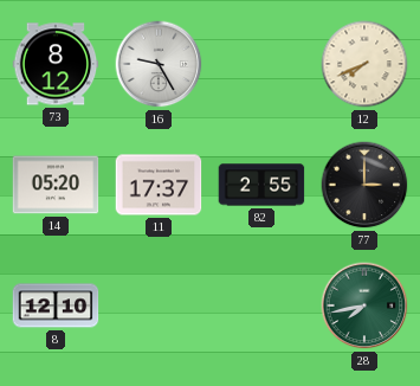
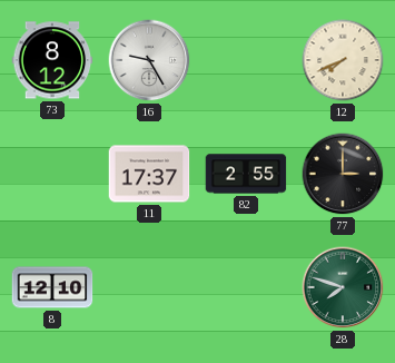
14: 05:20 -> none
28: 7:43 -> 7:48
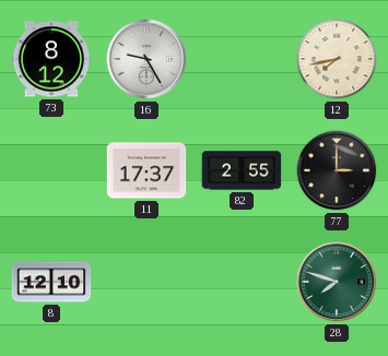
12: 7:41 -> 7:43
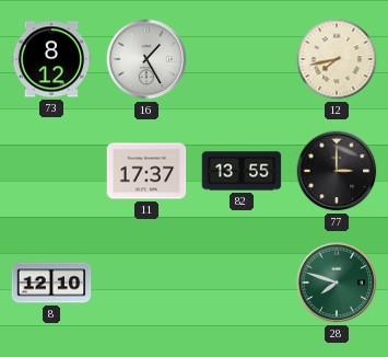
16: 9:25 -> 1:25
82: 2:55 -> 13:55
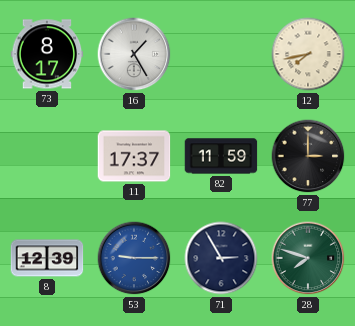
73: 8:12 -> 8:17
82: 13:55 -> 11:59
8: 12:10 -> 12:39
53: none -> 9:15
71: none -> 2:55
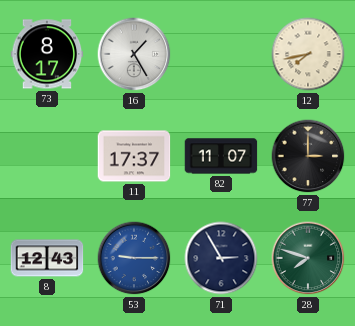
82: 11:59 -> 11:07
8: 12:39 -> 12:43
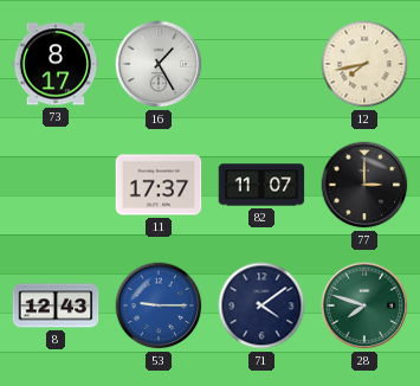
71: 2:55 -> 4:09
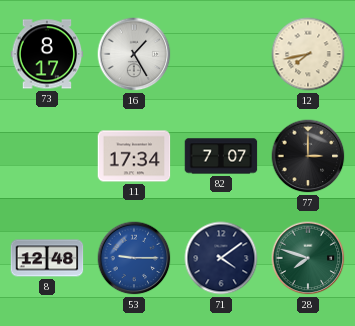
11: 17:37 -> 17:34
82: 11:07 -> 7:07
8: 12:43 -> 12:48
